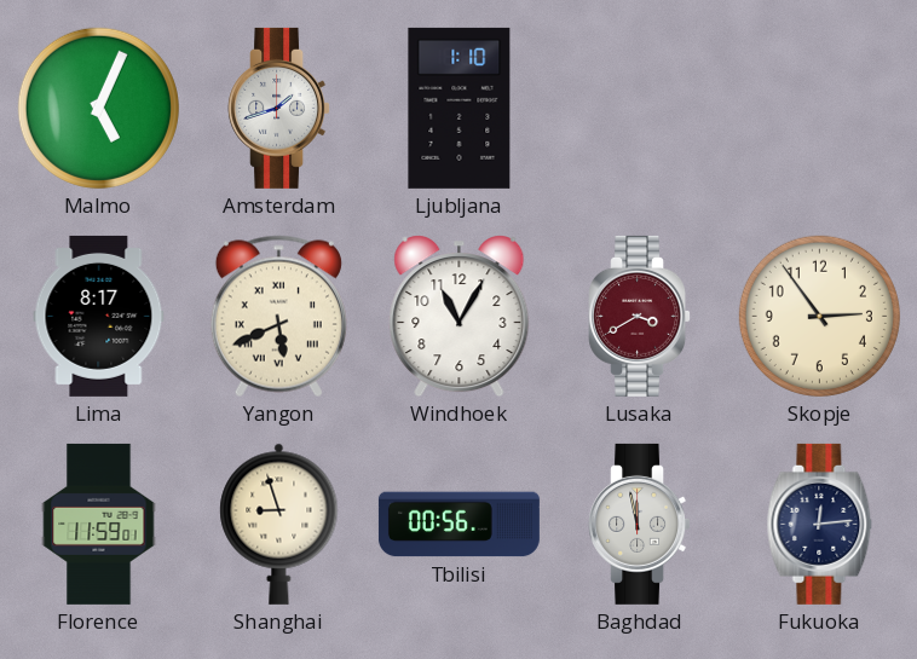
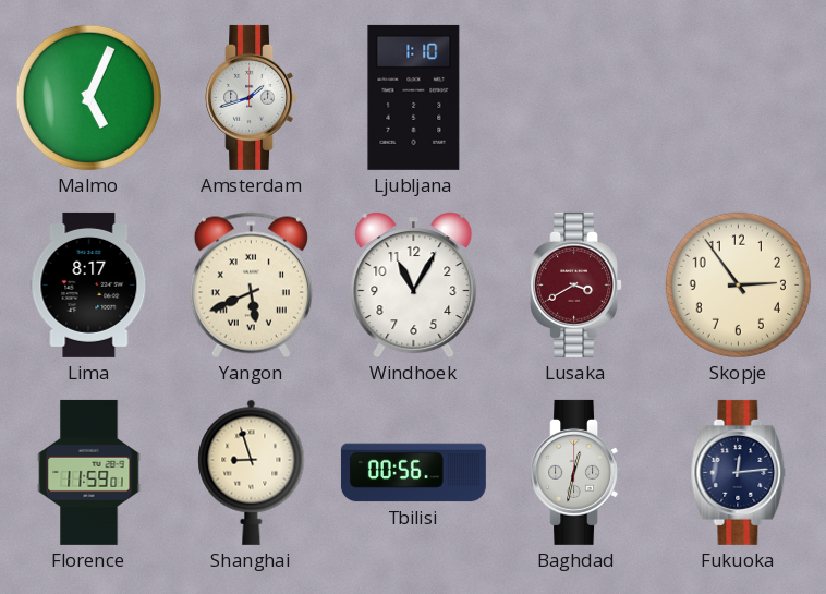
Baghdad: 11:58 -> 12:32
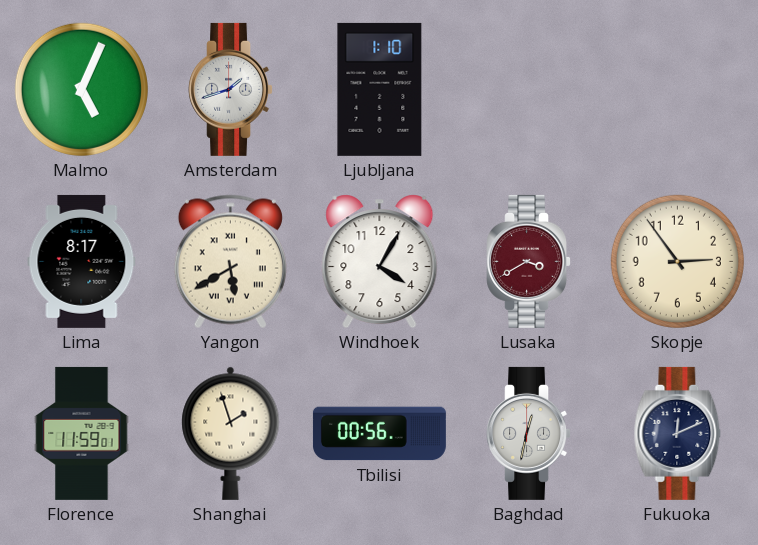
Yangon: 5:41 -> 5:40
Windhoek: 11:05 -> 4:05
Shanghai: 8:57 -> 1:57
Fukuoka: 12:14 -> 12:11
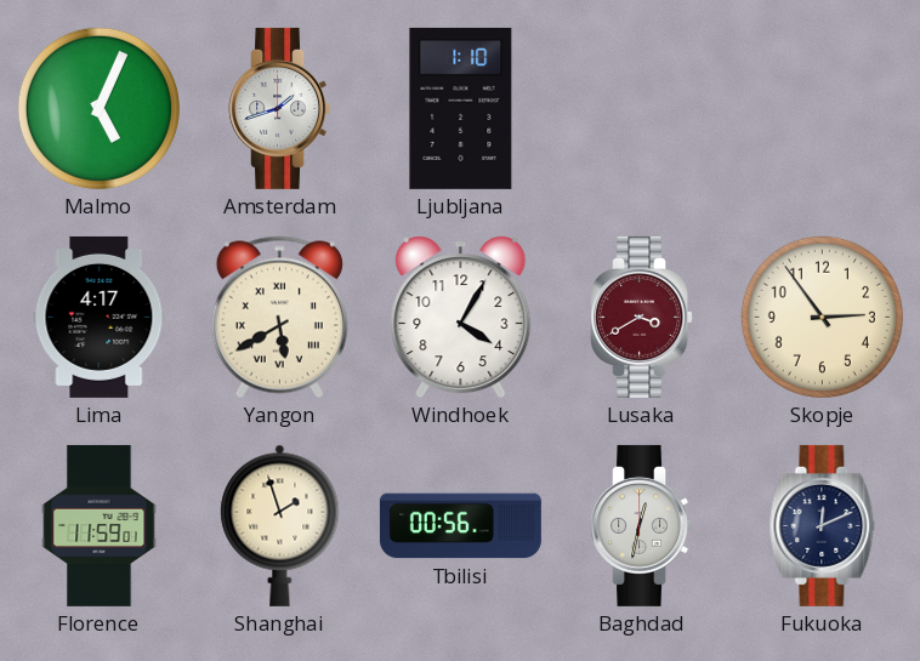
Lima: 8:17 -> 4:17
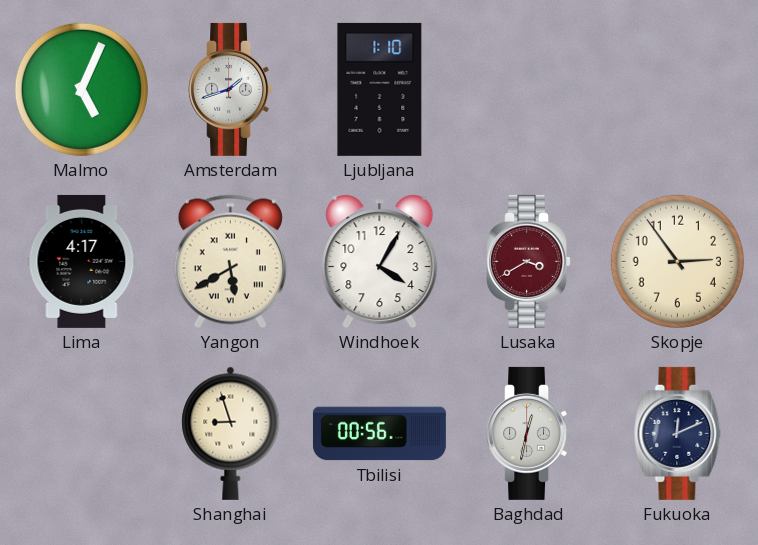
Florence: 11:59 -> none
Shanghai: 1:57 -> 8:57
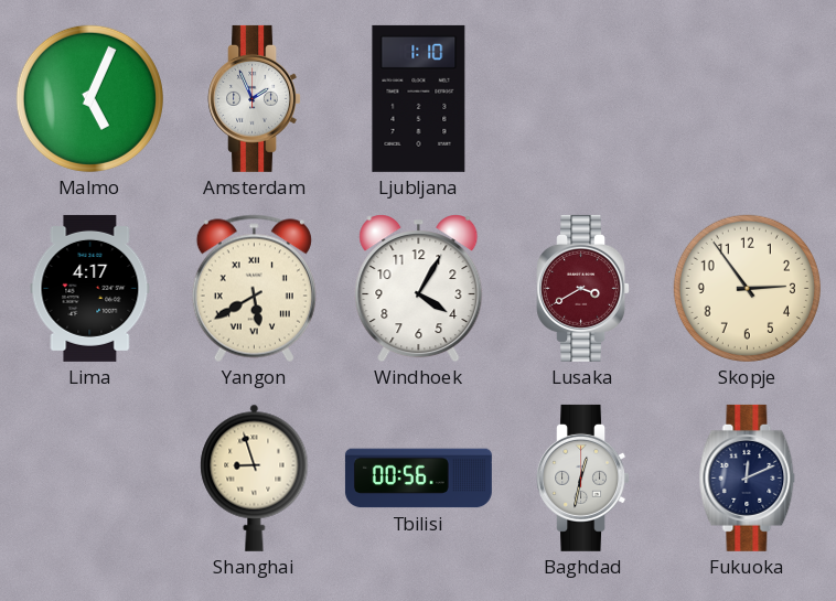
Amsterdam: 1:42 -> 1:56
